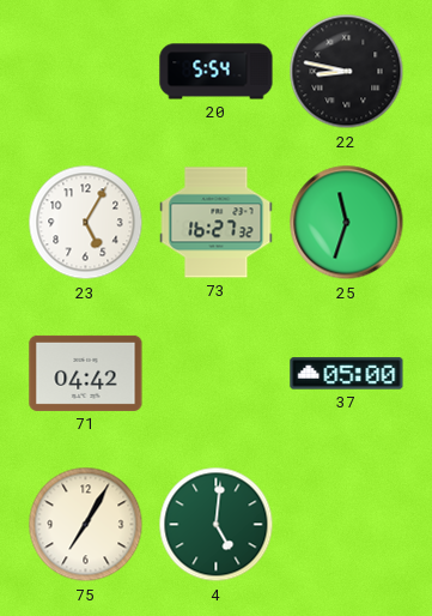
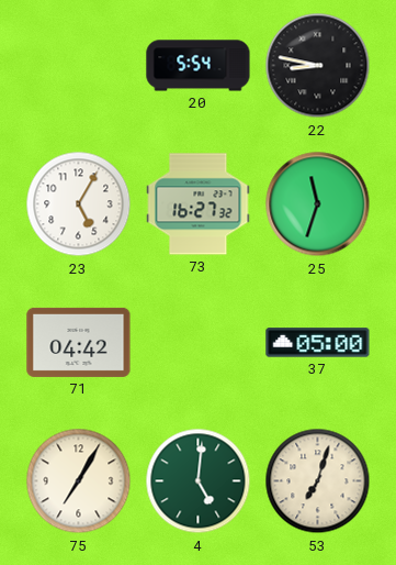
53: none -> 7:03
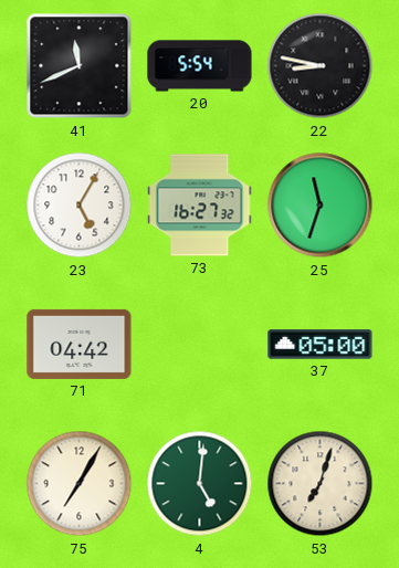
41: none -> 11:41
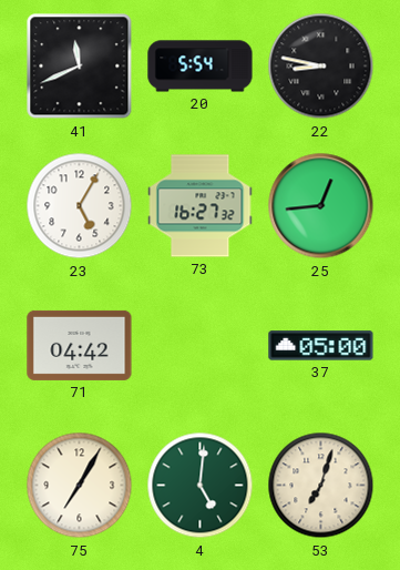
25: 11:33 -> 12:44
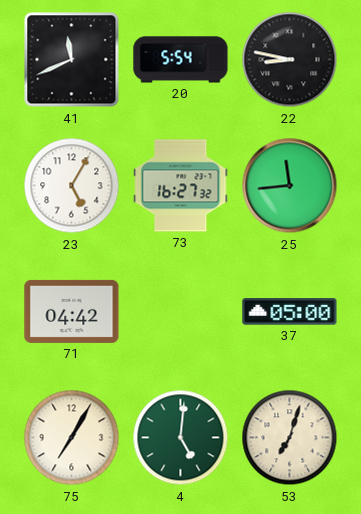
25: 12:44 -> 11:44
